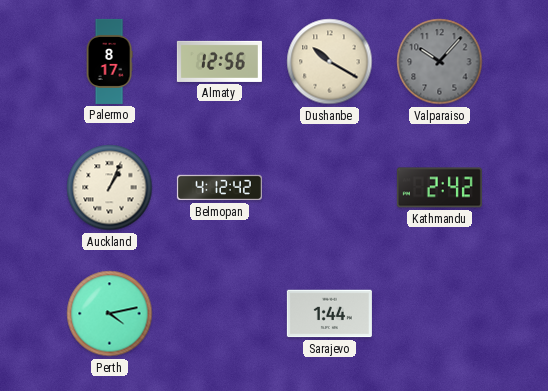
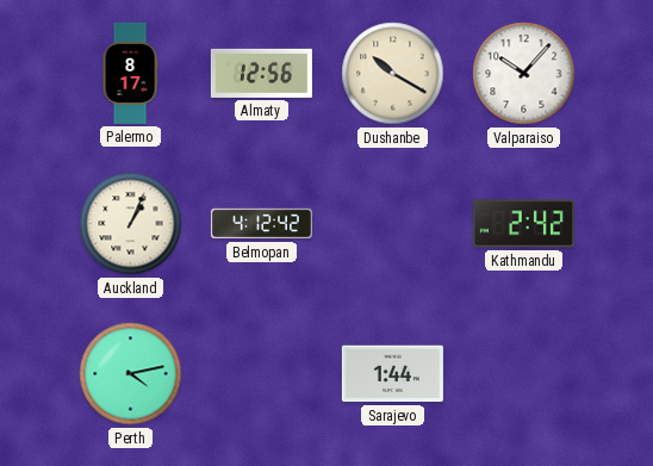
Valparaiso dial: grey -> white
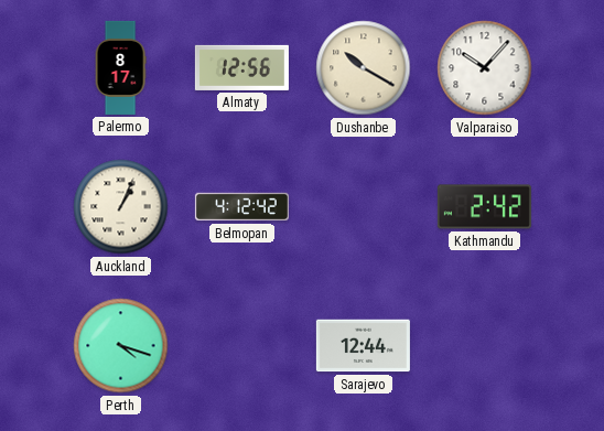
Perth: 4:13 -> 4:18
Sarajevo: 1:44 -> 12:44
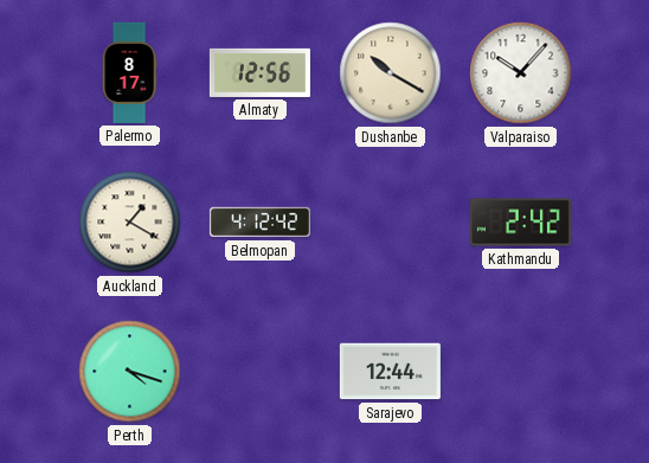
Auckland: 1:04 -> 1:20
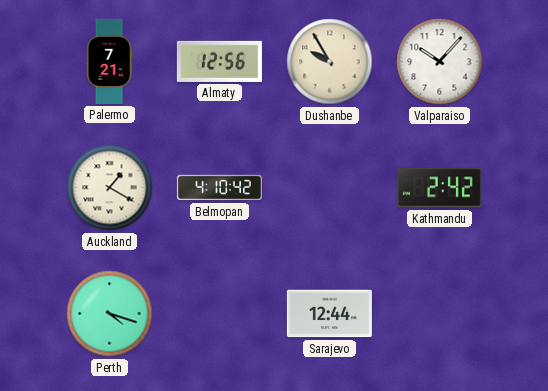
Palermo: 8:17 -> 7:21
Dushanbe: 10:20 -> 9:55
Belmopan: 4:12 -> 4:10
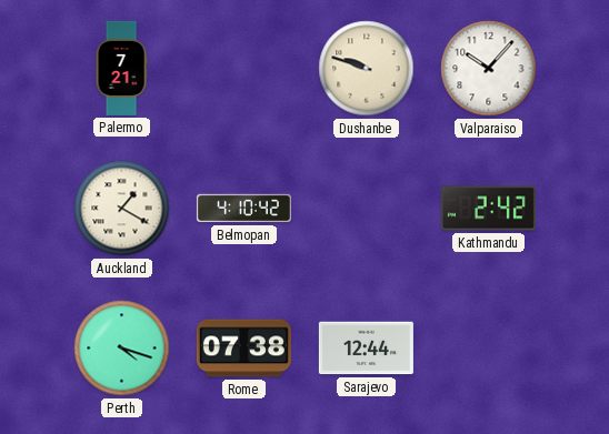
Almaty: 12:56 -> none
Dushanbe: 9:55 -> 9:48
Rome: none -> 07:38
